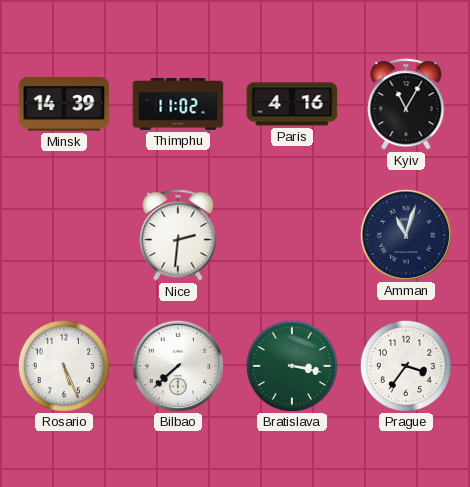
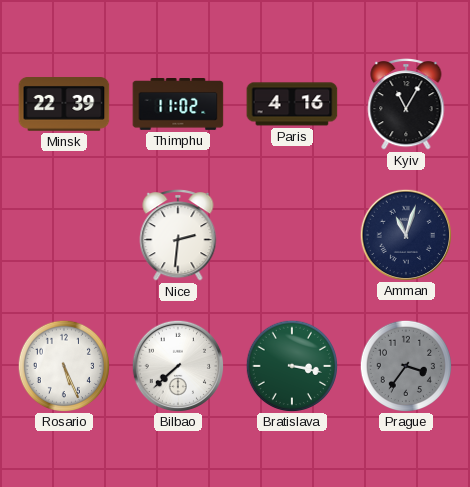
Minsk: 14:39 -> 22:39
Prague dial: white -> grey
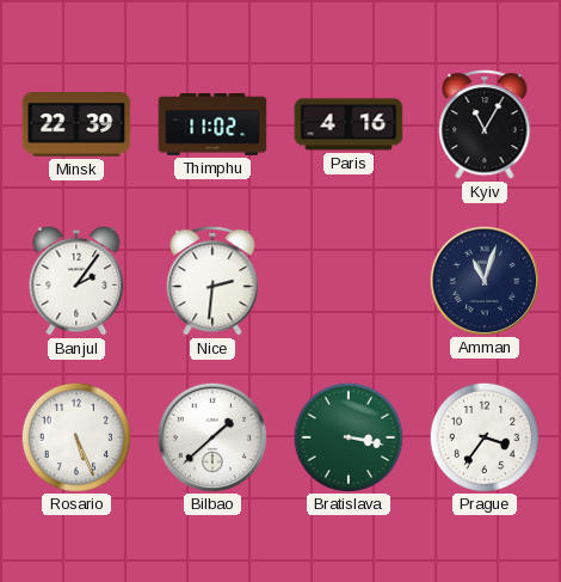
Banjul: none -> 2:06
Bilbao: 7:38 -> 1:38
Prague dial: grey -> white
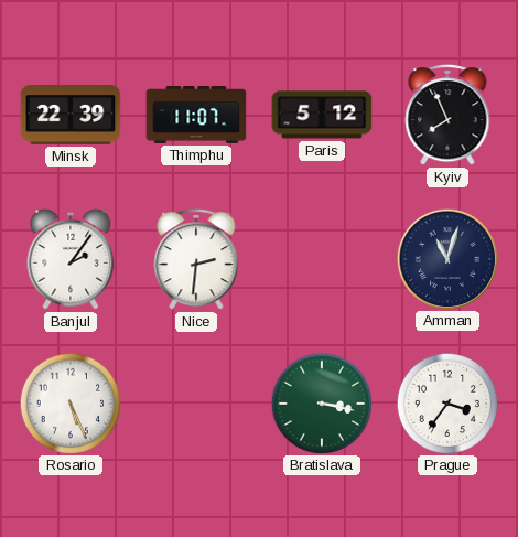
Thimphu: 11:02 -> 11:07
Paris: 4:16 -> 5:12
Kyiv: 11:05 -> 7:56
Bilbao: 1:38 -> none
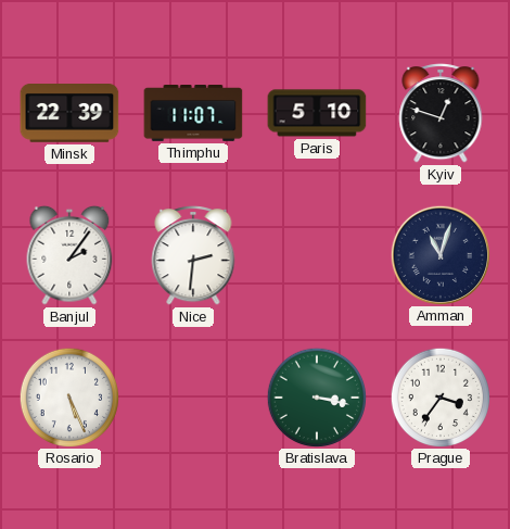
Paris: 5:12 -> 5:10
Kyiv: 7:56 -> 12:48
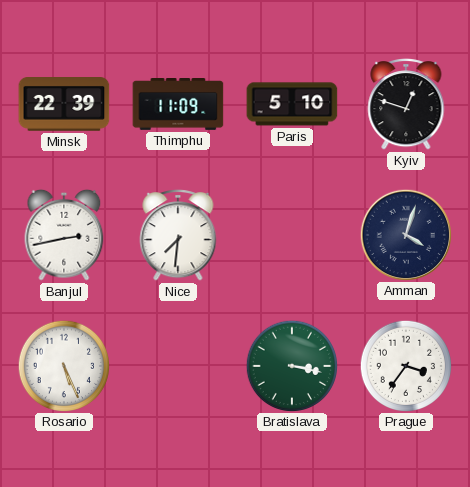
Thimphu: 11:07 -> 11:09
Banjul: 2:06 -> 2:43
Nice: 2:31 -> 7:31
Amman: 11:03 -> 4:03
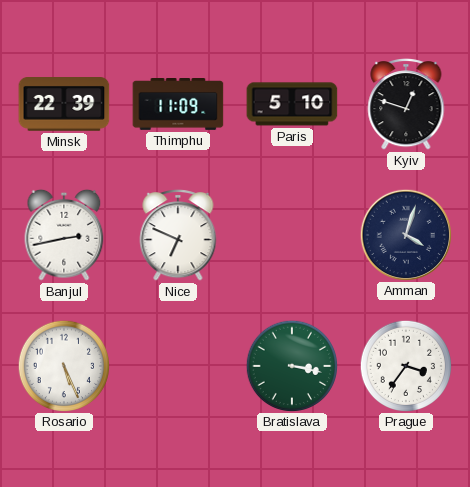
Nice: 7:31 -> 6:49
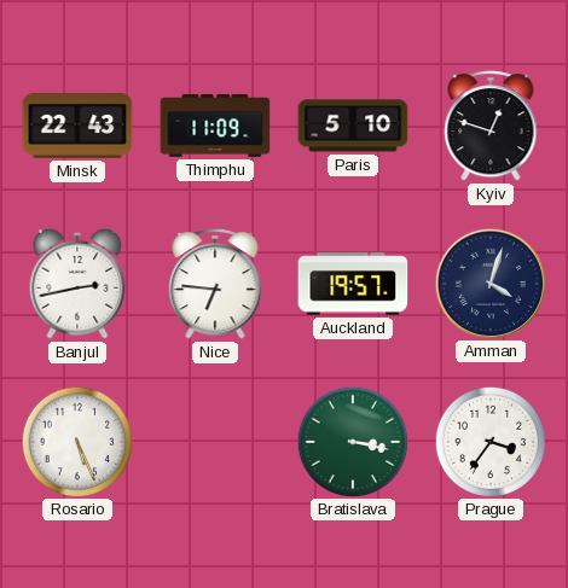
Minsk: 22:39 -> 22:43
Nice: 6:49 -> 6:46
Auckland: none -> 19:57
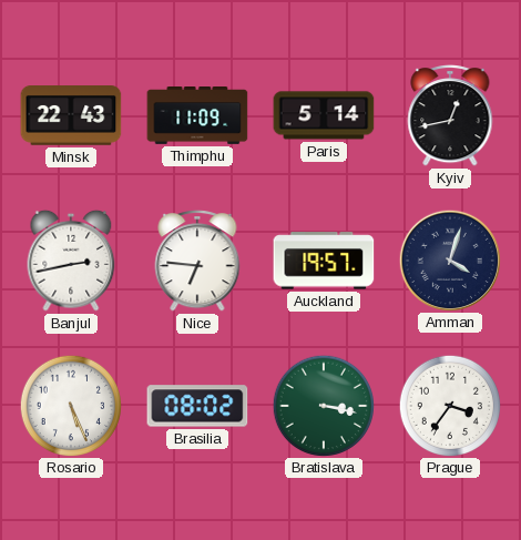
Paris: 5:10 -> 5:14
Kyiv: 12:48 -> 12:43
Brasilia: none -> 08:02
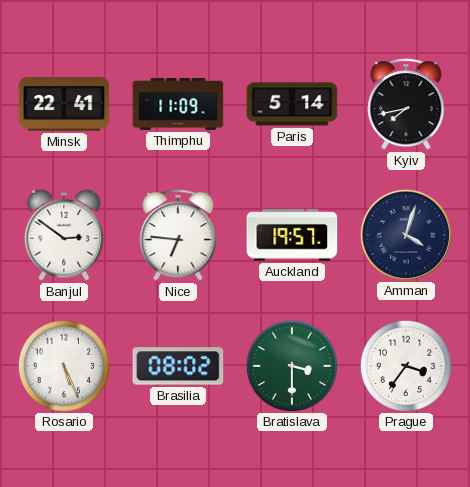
Minsk: 22:43 -> 22:41
Kyiv: 12:43 -> 7:43
Banjul: 2:43 -> 2:51
Bratislava: 3:17 -> 3:30
